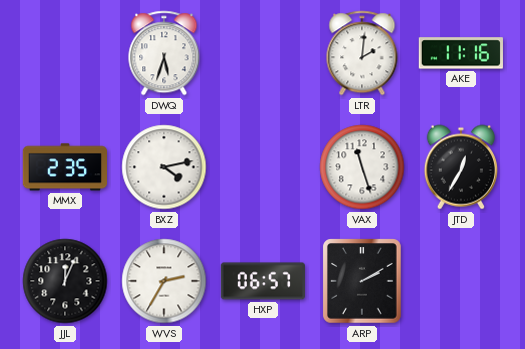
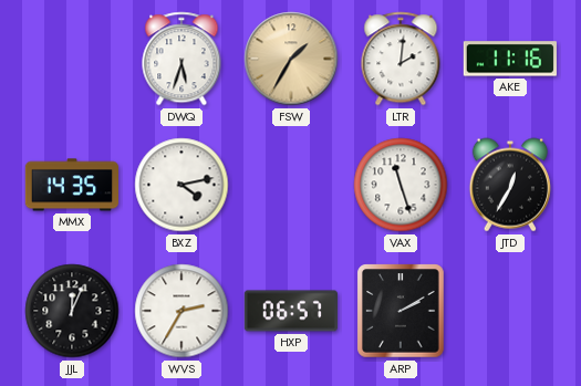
FSW: none -> 1:35
MMX: 2:35 -> 14:35
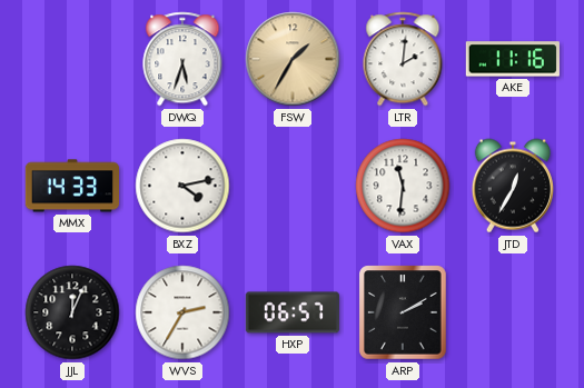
MMX: 14:35 -> 14:33
VAX: 11:27 -> 11:31
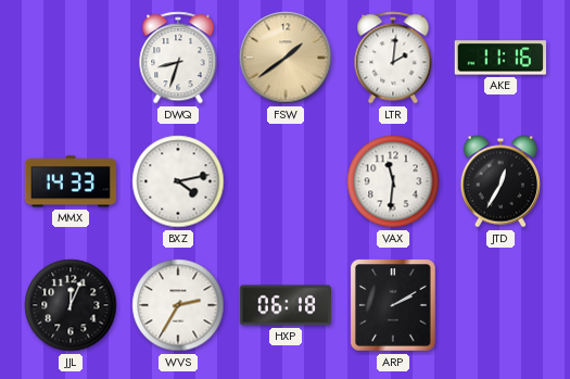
DWQ: 5:33 -> 8:33
FSW: 1:35 -> 1:39
HXP: 06:57 -> 06:18
